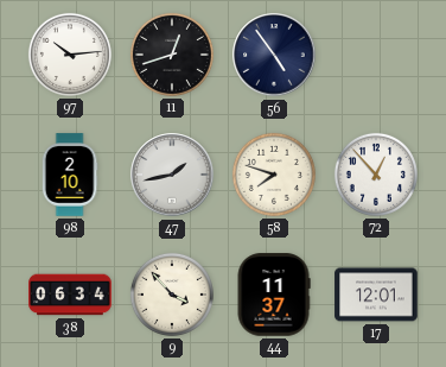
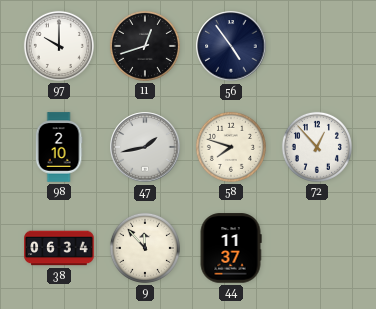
97: 10:14 -> 10:00
9: 3:53 -> 11:53
17: 12:01 -> none
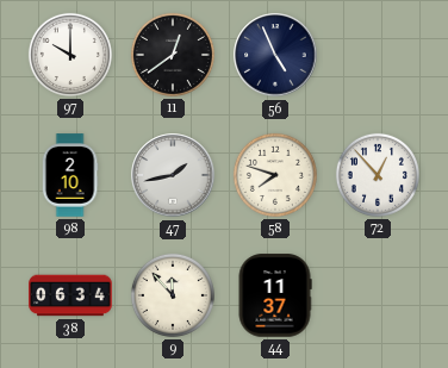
11: 12:42 -> 12:39
56: 4:54 -> 4:56
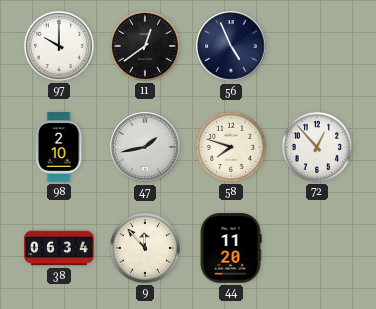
44: 11:37 -> 11:20
